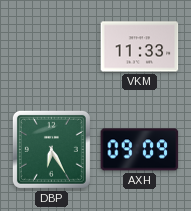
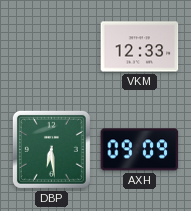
VKM: 11:33 -> 12:33
DBP: 6:25 -> 6:29
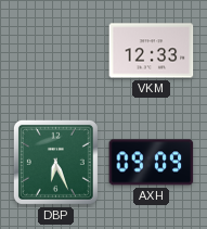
DBP: 6:29 -> 6:26
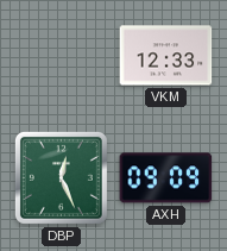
DBP: 6:26 -> 12:26
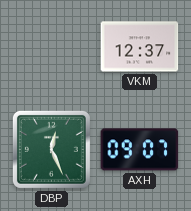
VKM: 12:33 -> 12:37
AXH: 09:09 -> 09:07
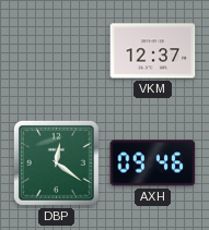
DBP: 12:26 -> 12:21
AXH: 09:07 -> 09:46
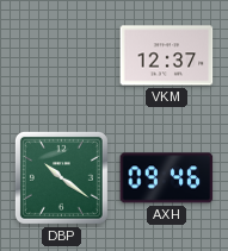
DBP: 12:21 -> 10:21
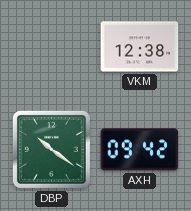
VKM: 12:37 -> 12:38
AXH: 09:46 -> 09:42
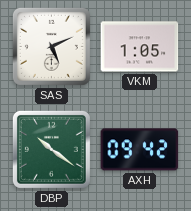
SAS: none -> 5:11
VKM: 12:38 -> 1:05
